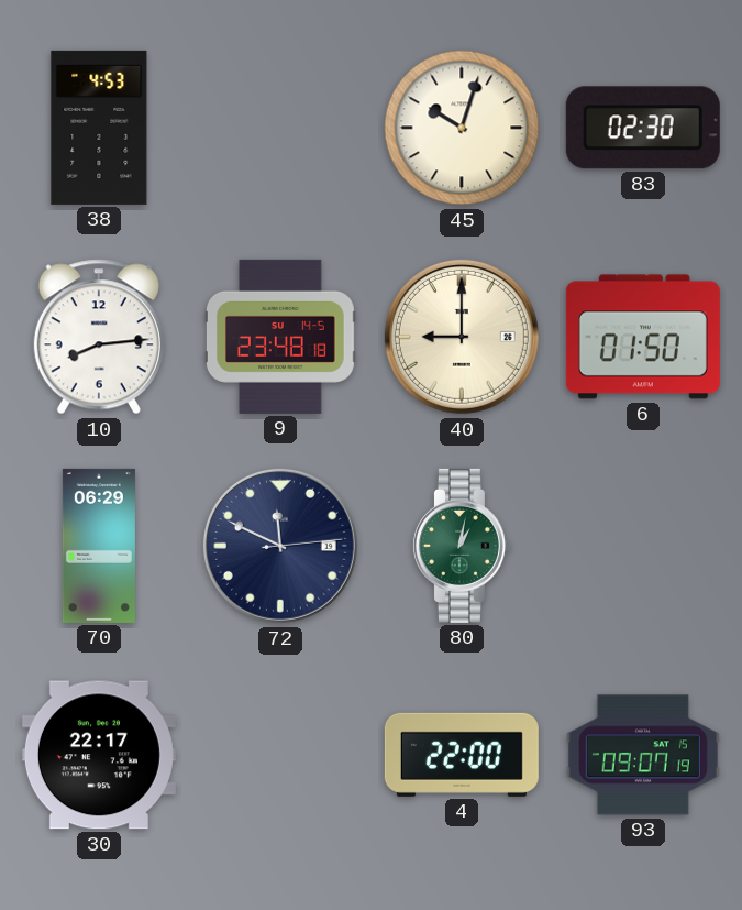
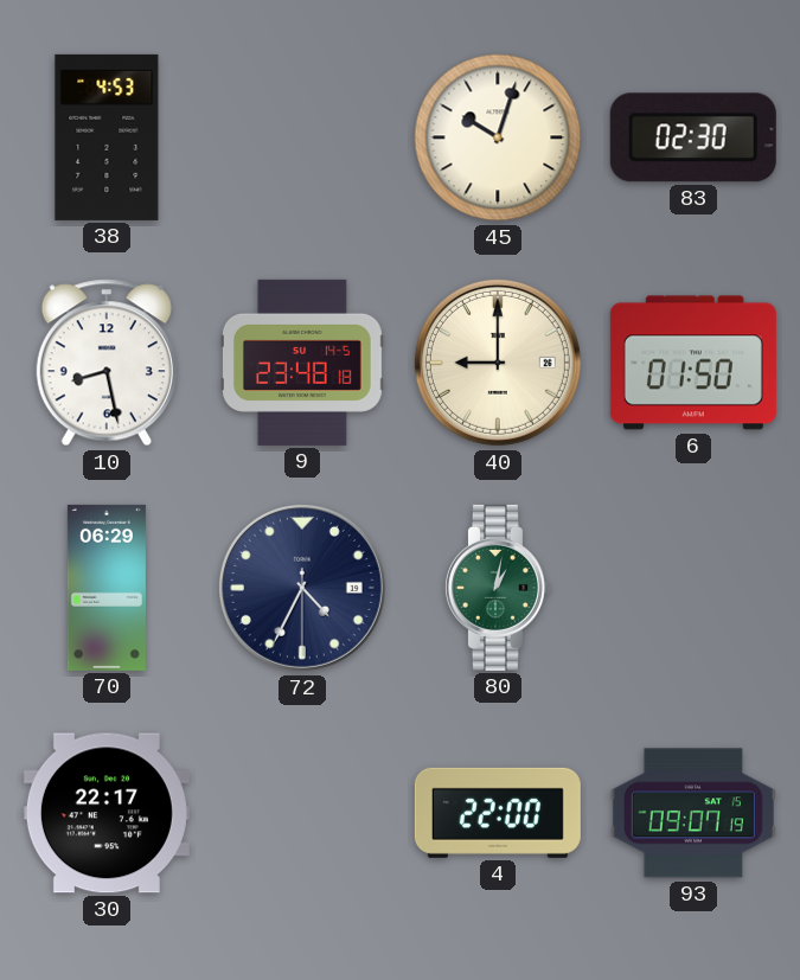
10: 8:14 -> 8:28
72: 11:49 -> 4:34
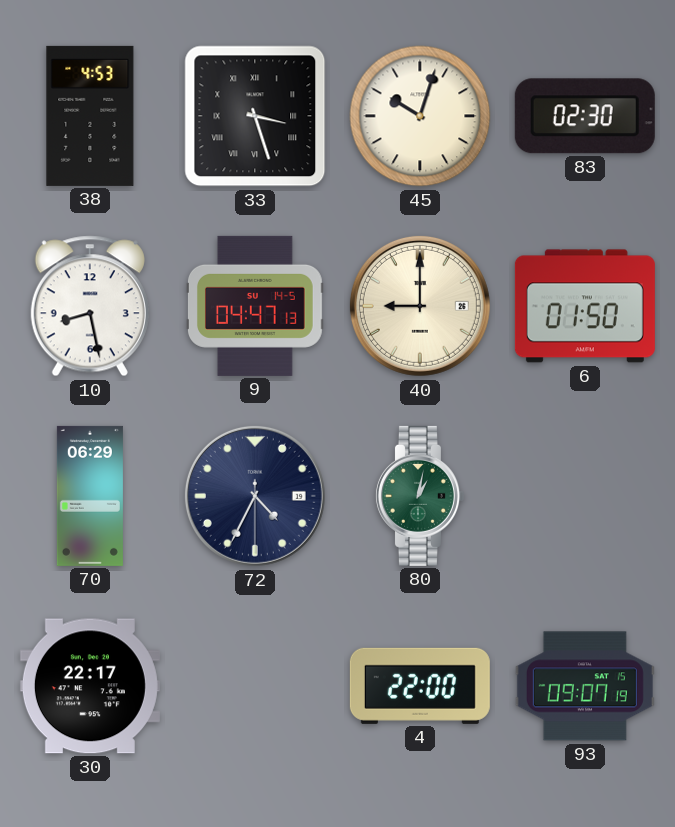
33: none -> 3:27
9: 23:48 -> 04:47
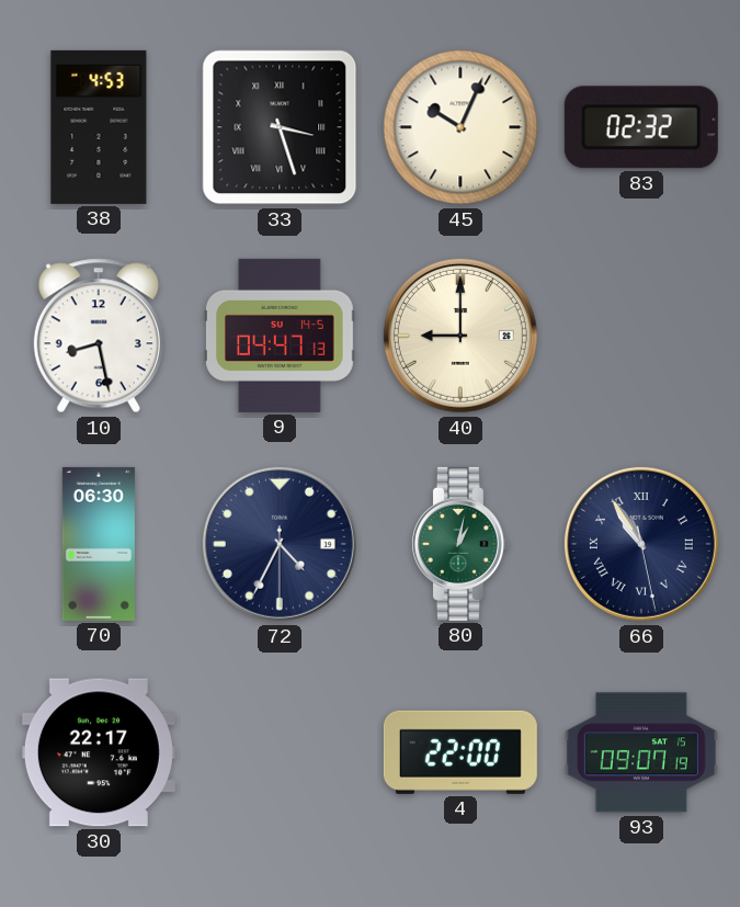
45: 10:03 -> 10:04
83: 02:30 -> 02:32
6: 01:50 -> none
70: 06:29 -> 06:30
66: none -> 10:54
